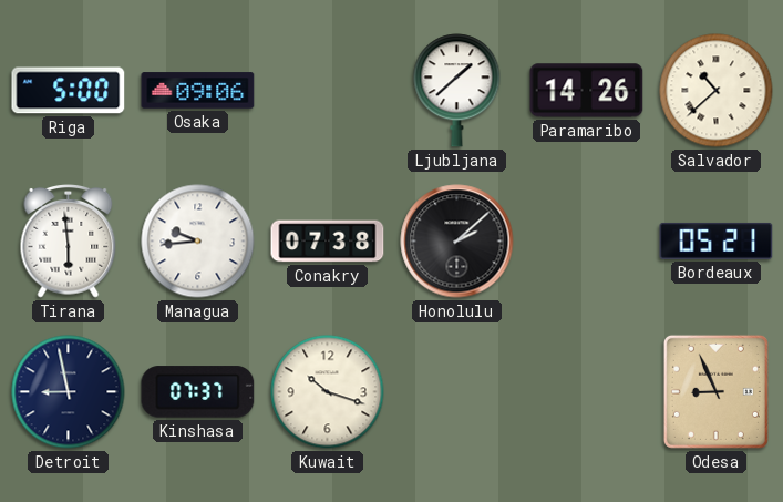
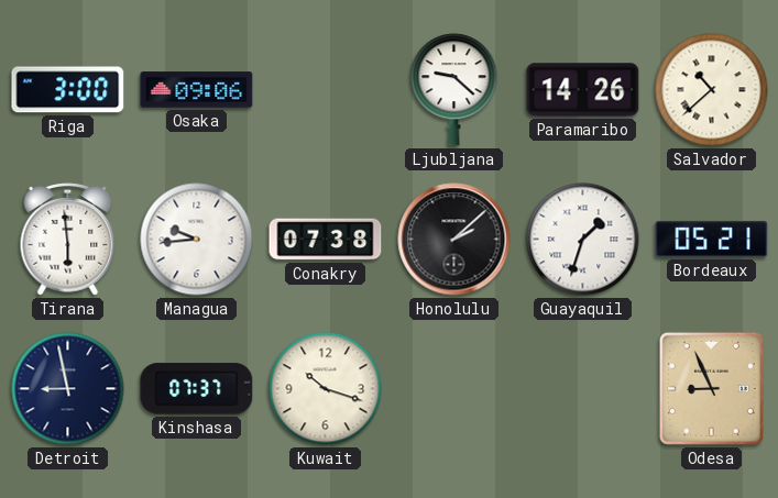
Riga: 5:00 -> 3:00
Ljubljana: 1:38 -> 9:22
Guayaquil: none -> 1:33
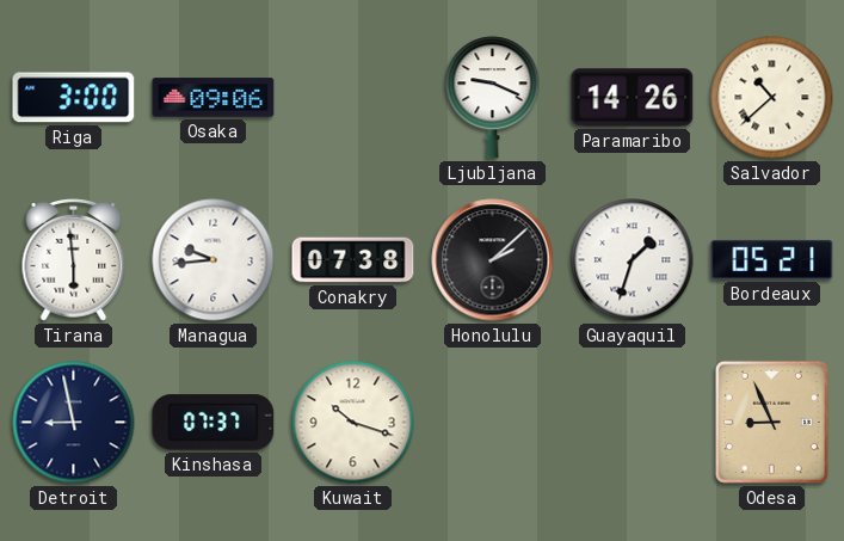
Ljubljana: 9:22 -> 9:19
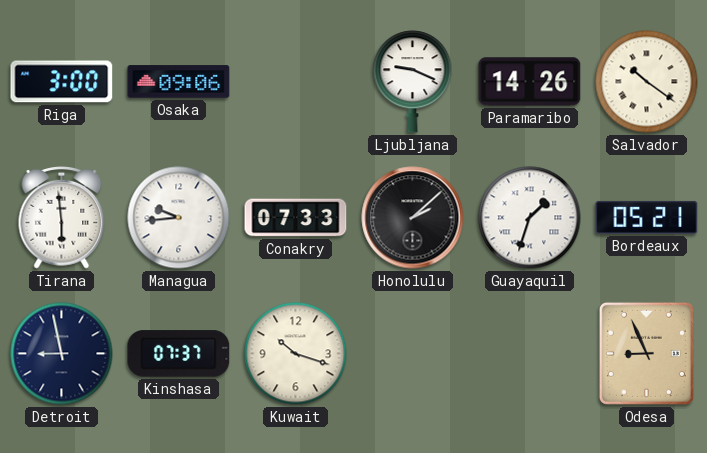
Salvador: 10:38 -> 10:21
Conakry: 07:38 -> 07:33
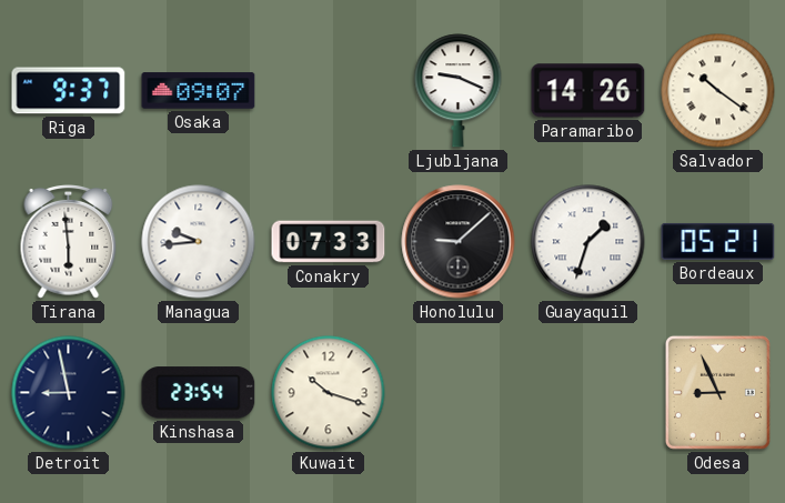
Riga: 3:00 -> 9:37
Osaka: 09:06 -> 09:07
Honolulu: 2:08 -> 9:08
Kinshasa: 07:37 -> 23:54
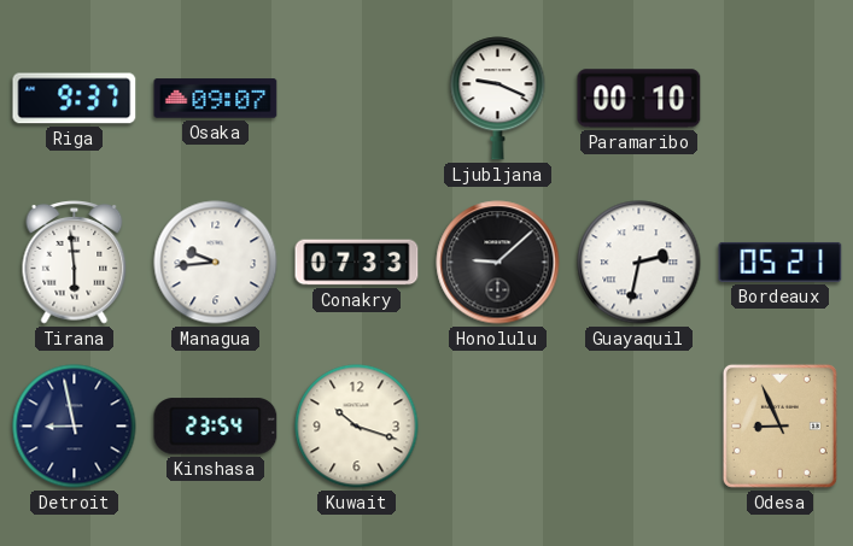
Paramaribo: 14:26 -> 00:10
Salvador: 10:21 -> none
Guayaquil: 1:33 -> 2:32
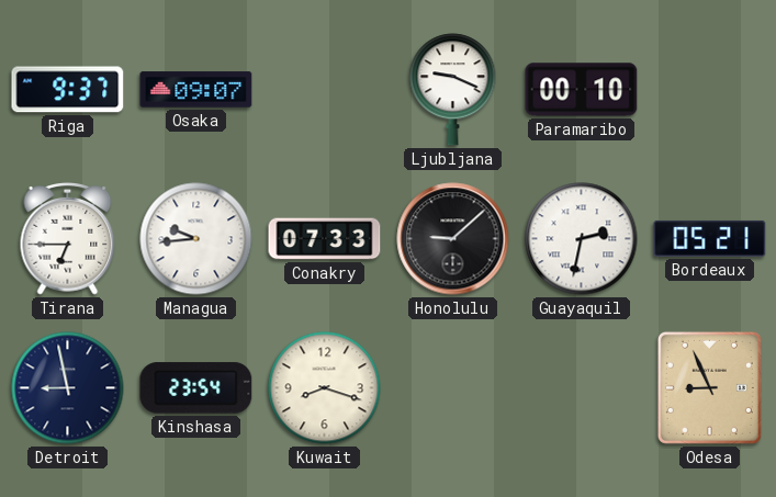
Tirana: 5:59 -> 6:45
Kuwait: 10:18 -> 8:18
